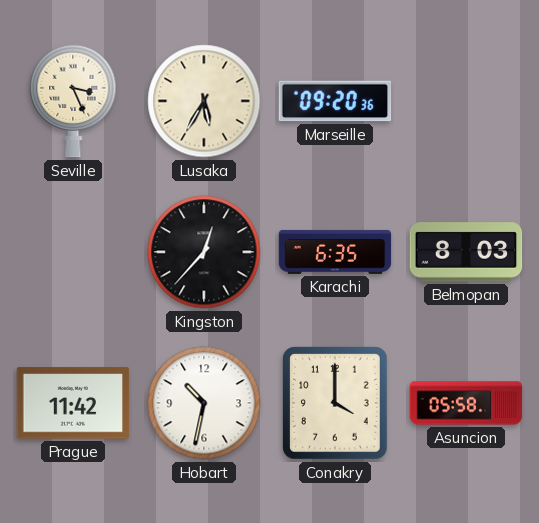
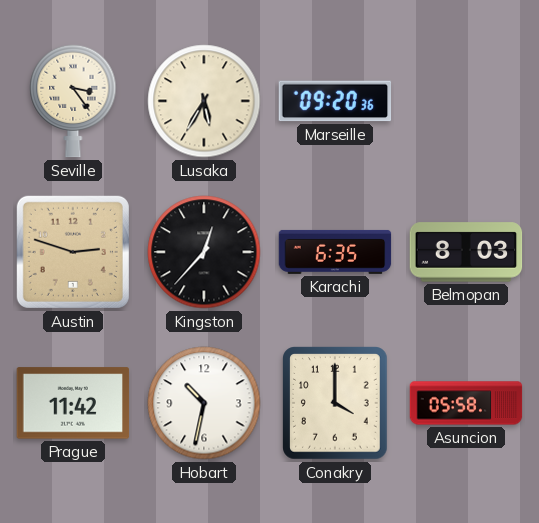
Seville: 3:26 -> 3:24
Austin: none -> 2:48
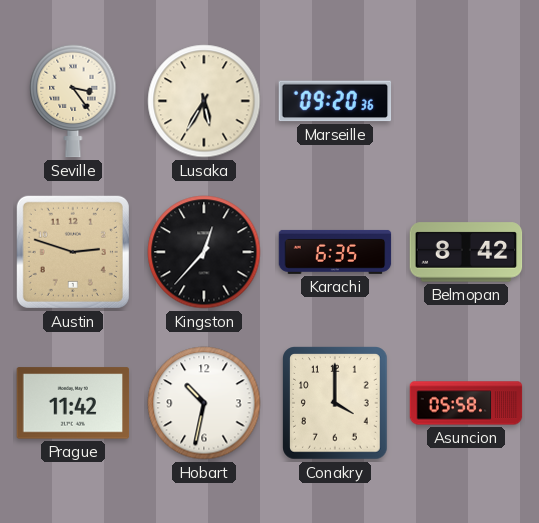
Belmopan: 8:03 -> 8:42
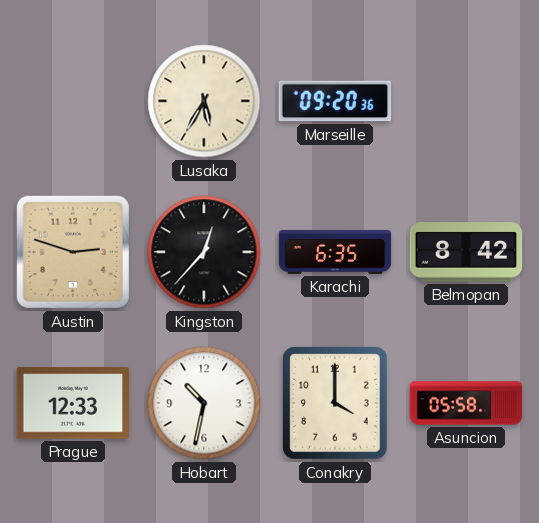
Seville: 3:24 -> none
Prague: 11:42 -> 12:33
